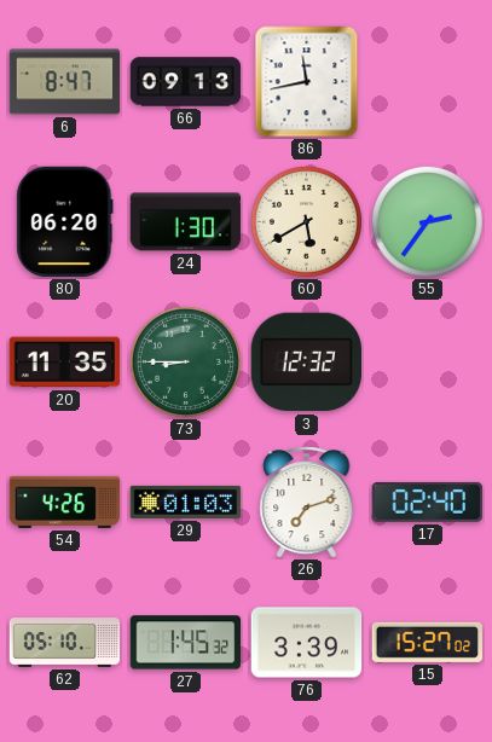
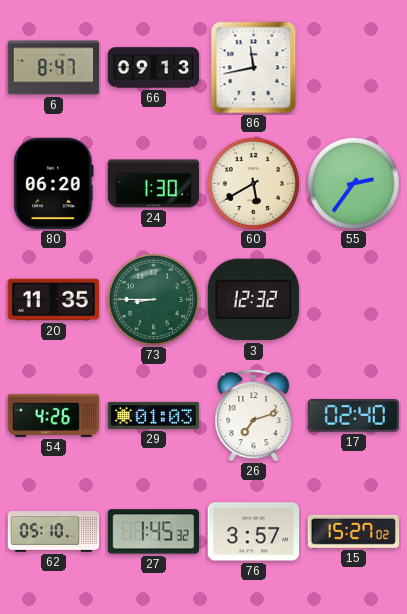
76: 3:39 -> 3:57
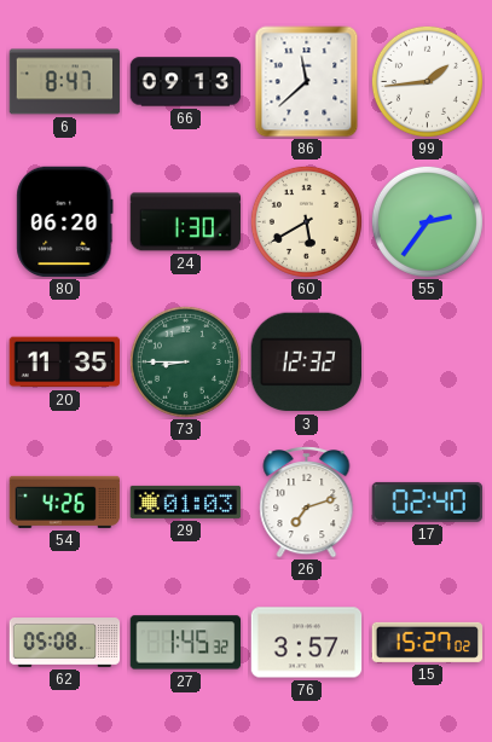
86: 11:43 -> 11:38
99: none -> 1:44
62: 05:10 -> 05:08
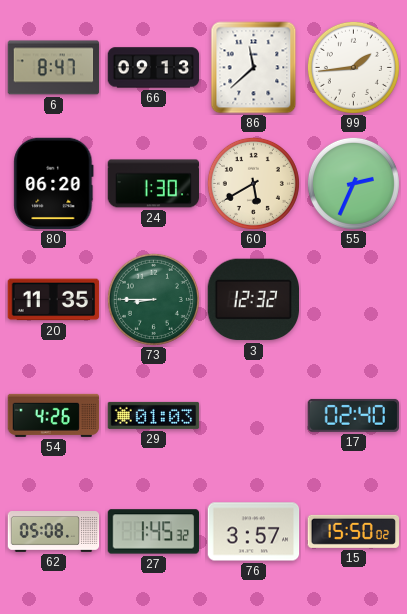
55: 2:36 -> 2:34
26: 7:12 -> none
15: 15:27 -> 15:50
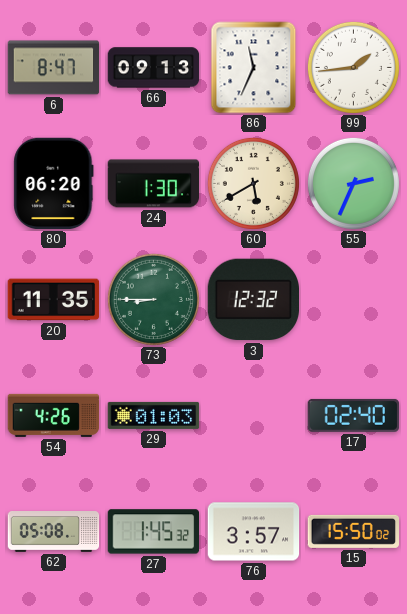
86: 11:38 -> 11:34
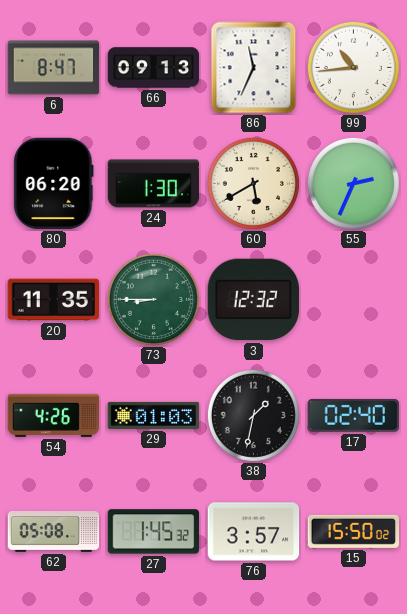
99: 1:44 -> 10:44
38: none -> 1:32
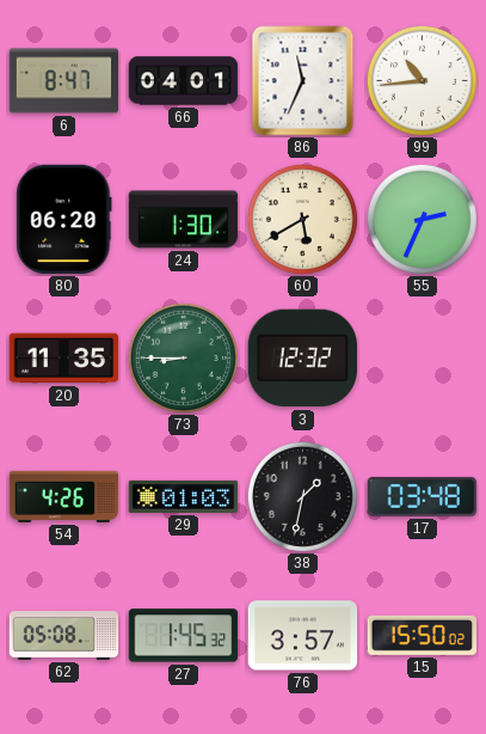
66: 09:13 -> 04:01
17: 02:40 -> 03:48
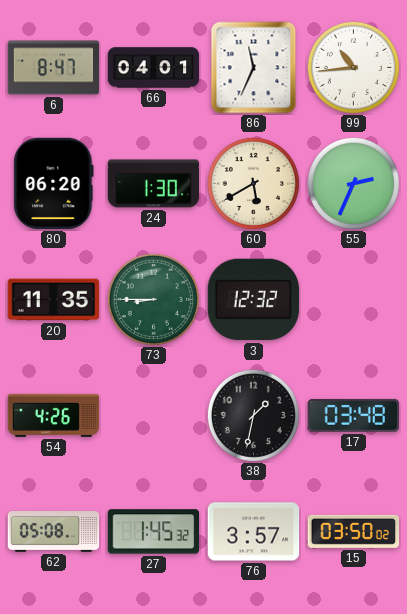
29: 01:03 -> none
15: 15:50 -> 03:50
